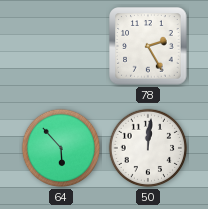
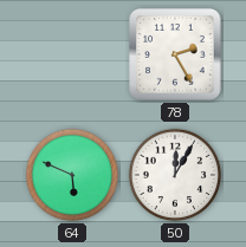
64: 5:53 -> 5:49
50: 12:01 -> 12:05
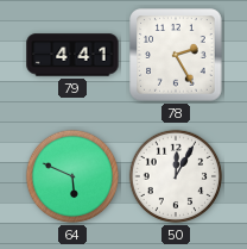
79: none -> 4:41
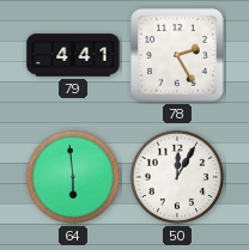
64: 5:49 -> 5:59
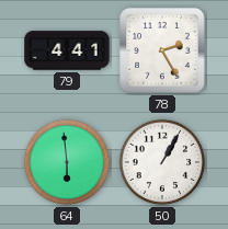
50: 12:05 -> 1:05
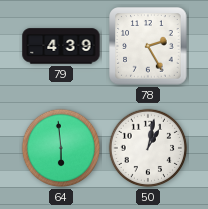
79: 4:41 -> 4:39
50: 1:05 -> 1:02
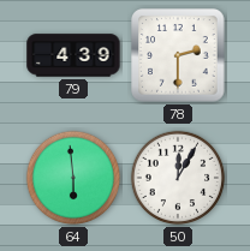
78: 2:25 -> 2:30
50: 1:02 -> 12:05
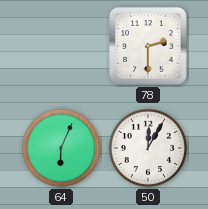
79: 4:39 -> none
64: 5:59 -> 6:04
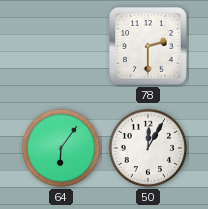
64: 6:04 -> 6:06
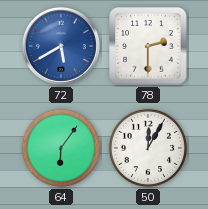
72: none -> 5:40
